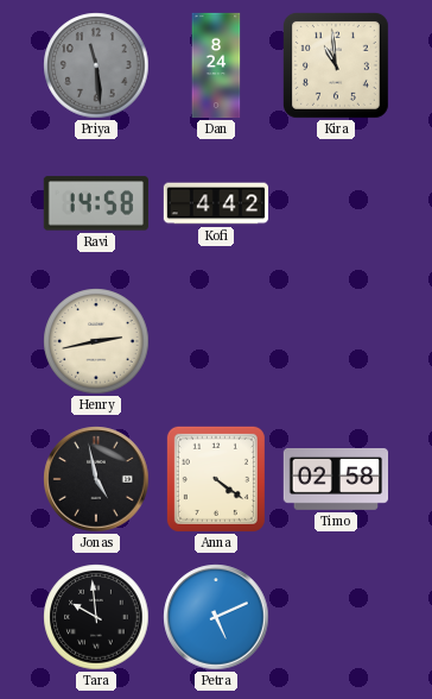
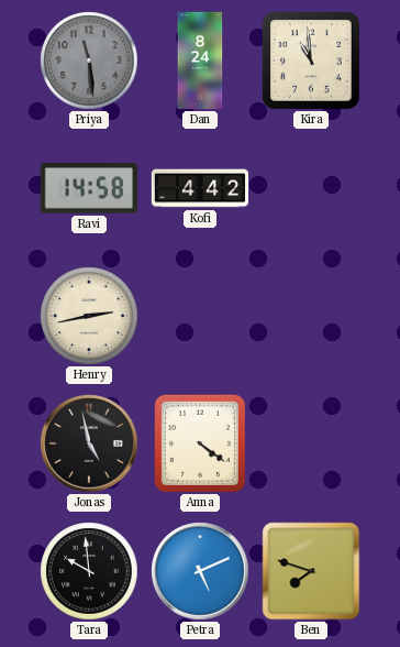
Timo: 02:58 -> none
Ben: none -> 7:48
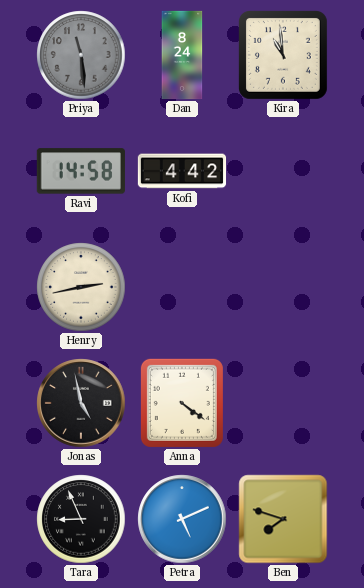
Tara: 9:59 -> 8:56
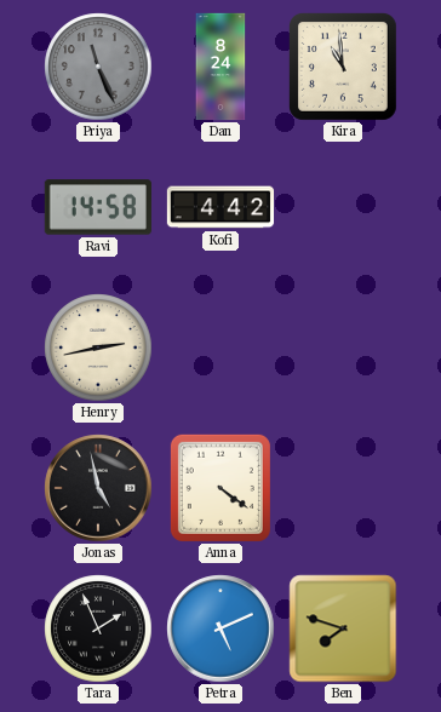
Priya: 11:29 -> 11:26
Tara: 8:56 -> 1:56
